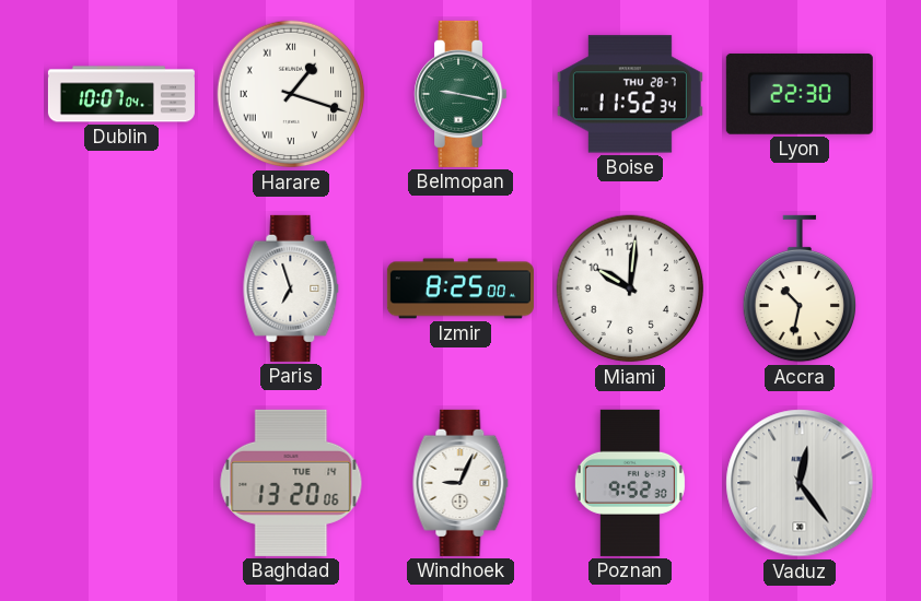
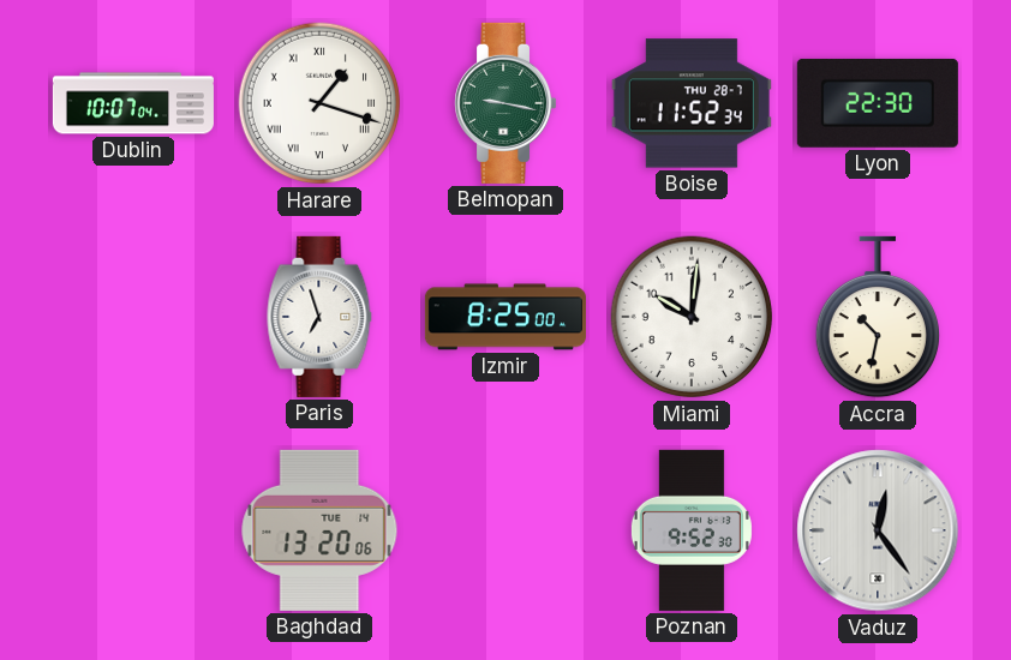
Windhoek: 9:04 -> none
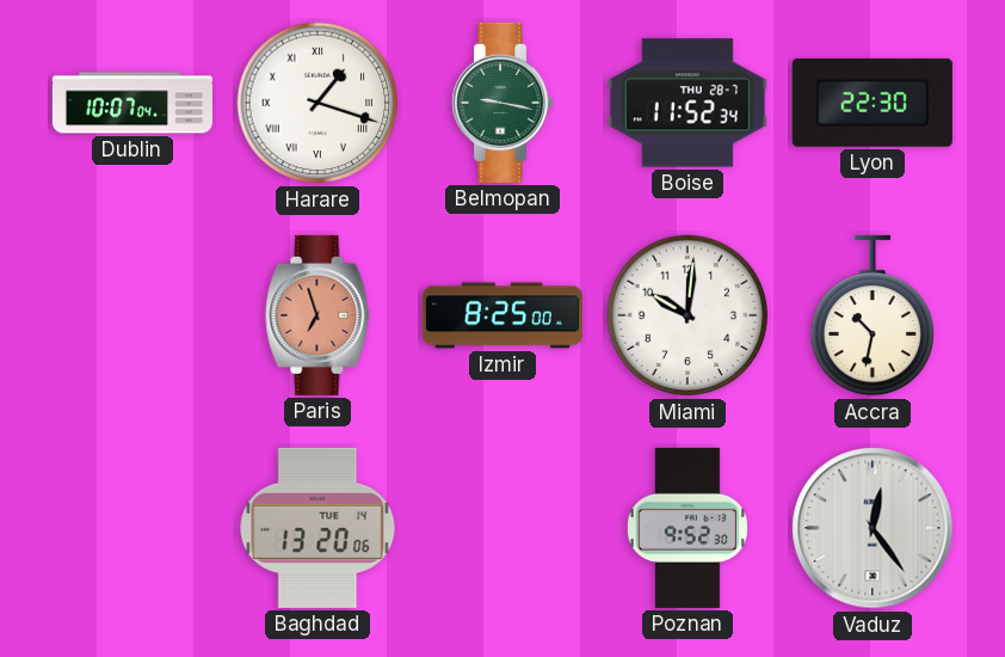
Paris dial: white -> salmon
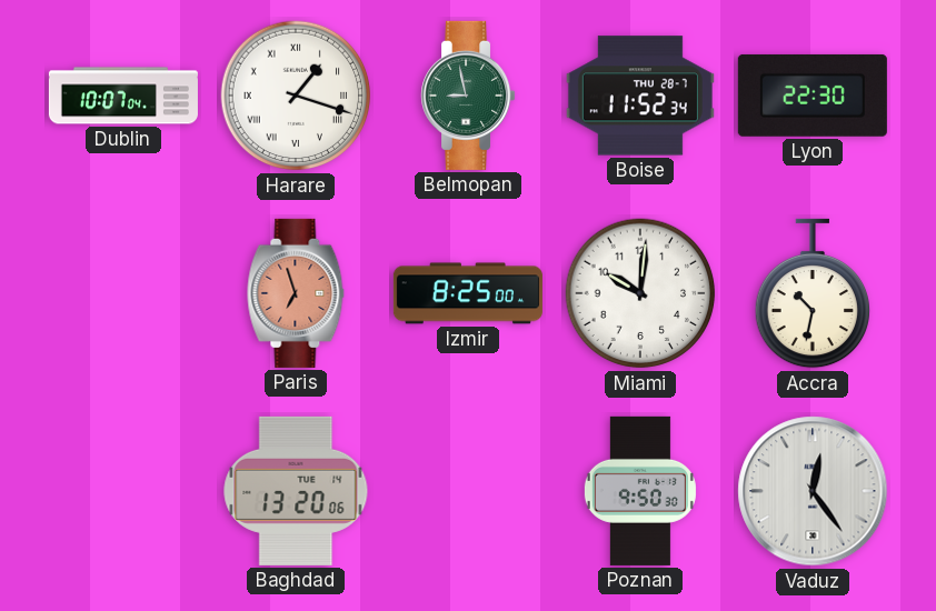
Belmopan: 9:17 -> 8:58
Poznan: 9:52 -> 9:50
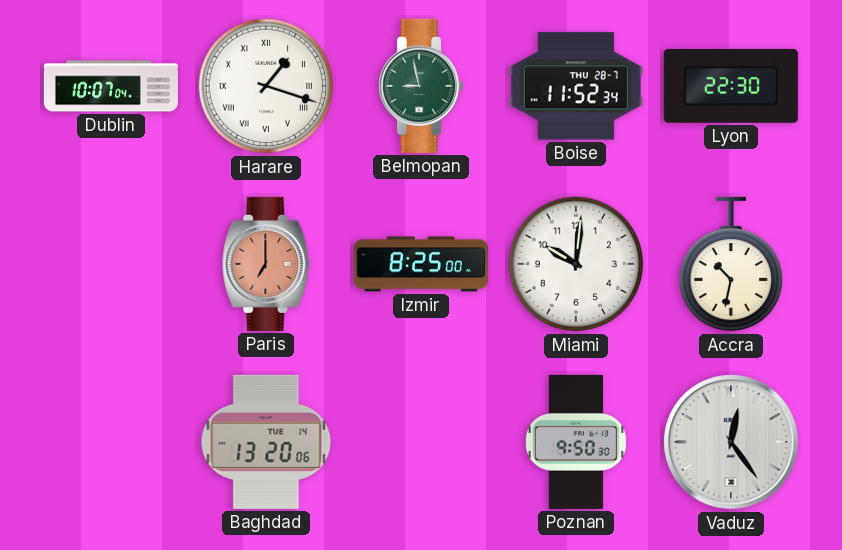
Paris: 6:57 -> 7:00
